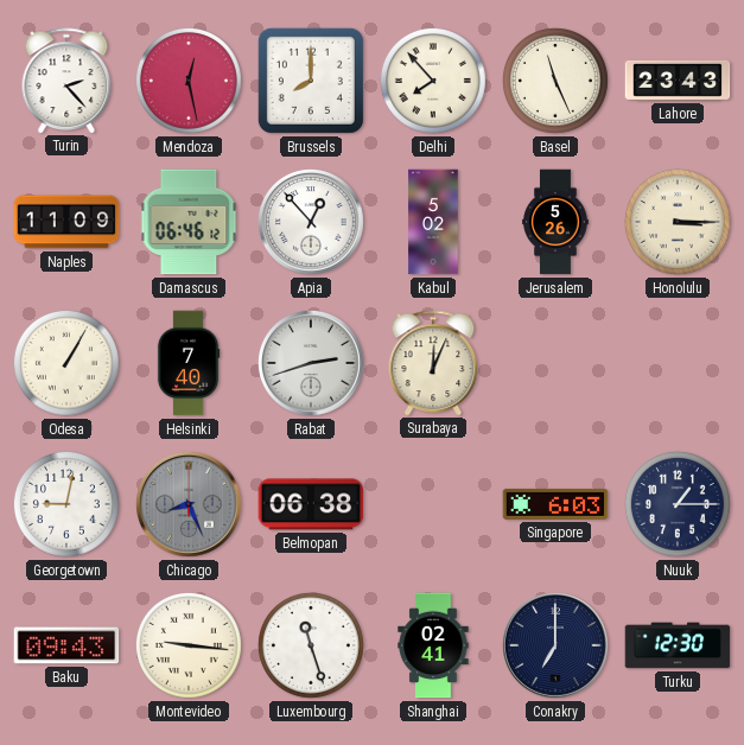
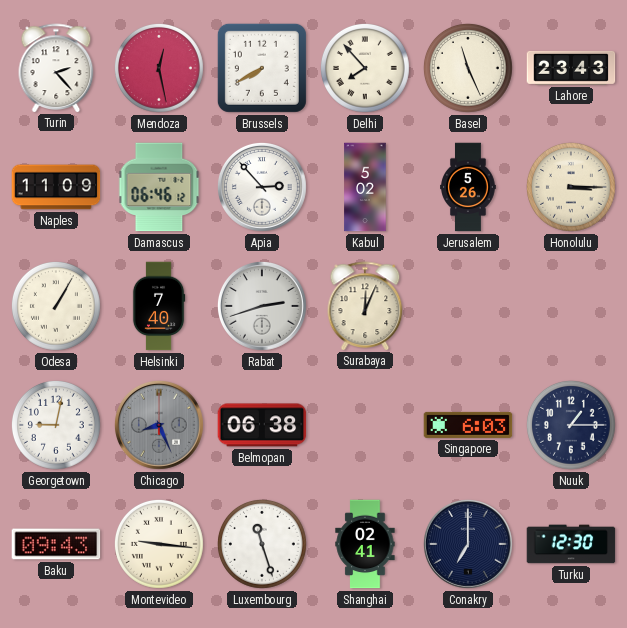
Brussels: 8:00 -> 7:40
Apia: 12:53 -> 2:53
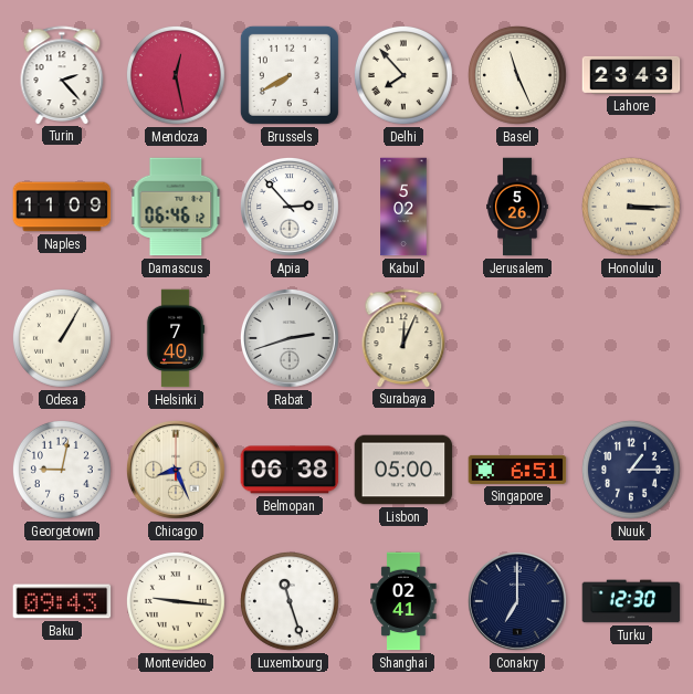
Chicago dial: grey -> cream
Lisbon: none -> 05:00
Singapore: 6:03 -> 6:51
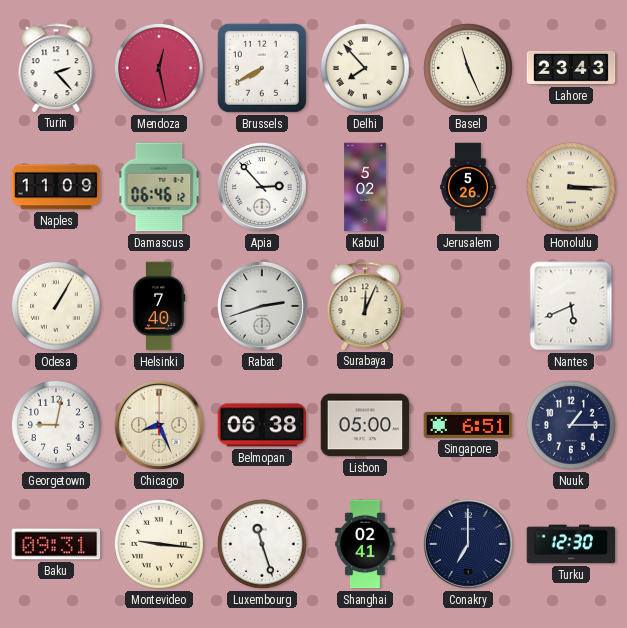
Nantes: none -> 5:41
Baku: 09:43 -> 09:31
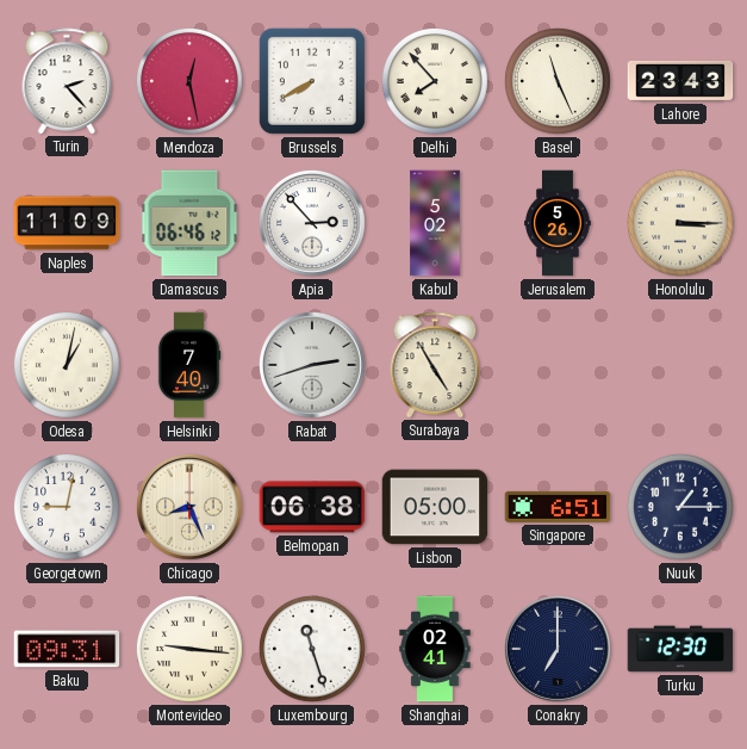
Odesa: 1:05 -> 1:02
Surabaya: 12:04 -> 4:55
Nantes: 5:41 -> none
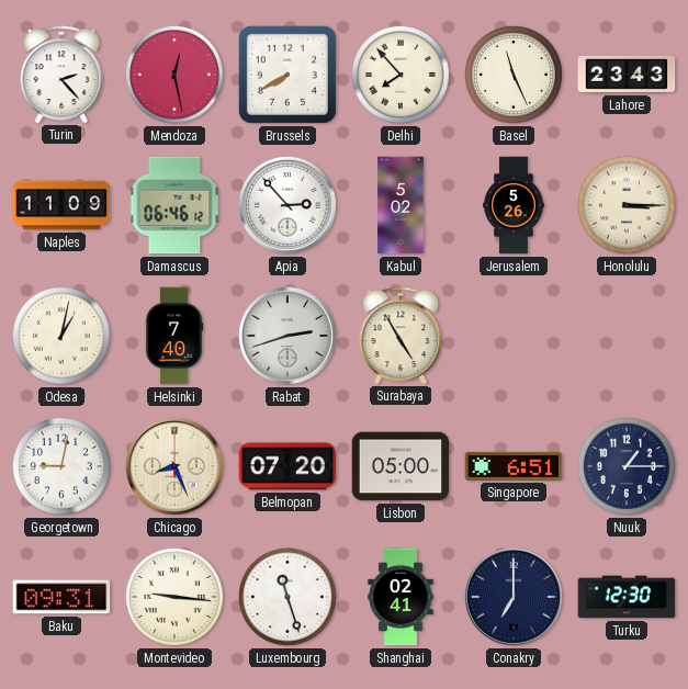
Belmopan: 06:38 -> 07:20
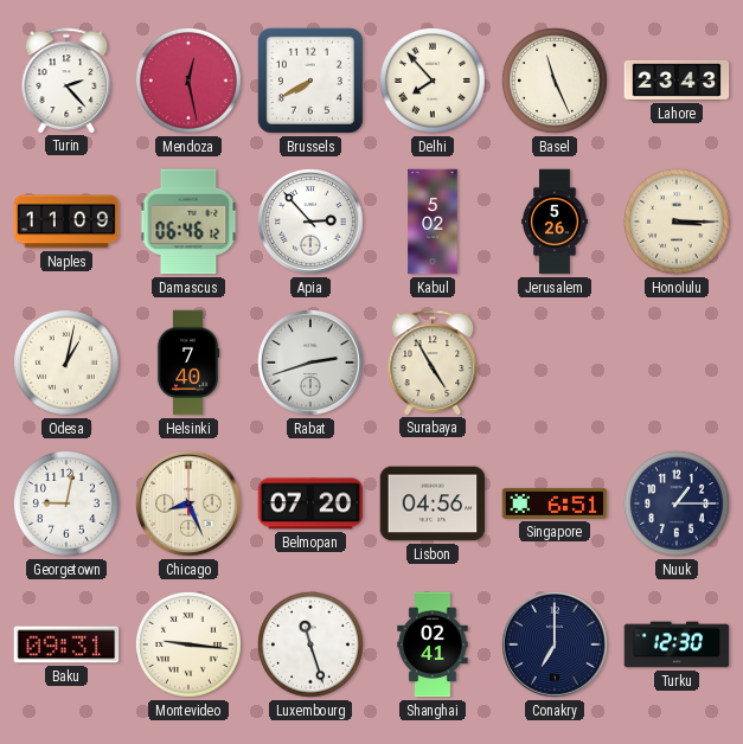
Lisbon: 05:00 -> 04:56
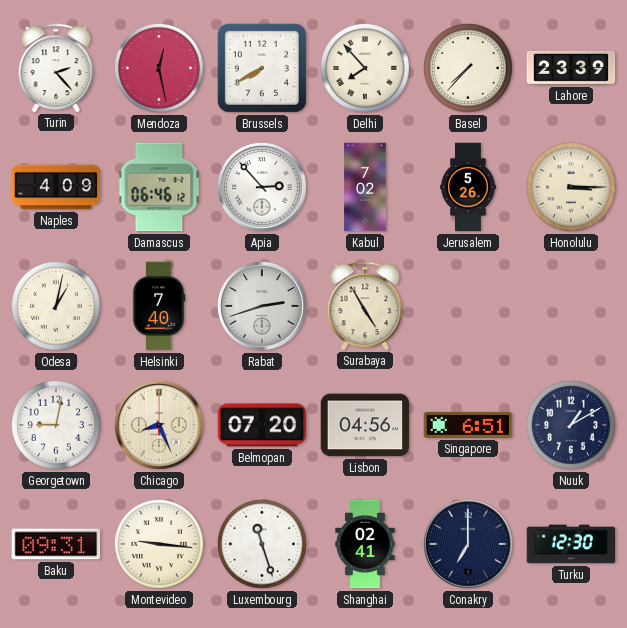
Basel: 11:26 -> 7:37
Lahore: 23:43 -> 23:39
Naples: 11:09 -> 4:09
Kabul: 5:02 -> 7:02
Nuuk: 1:15 -> 1:10
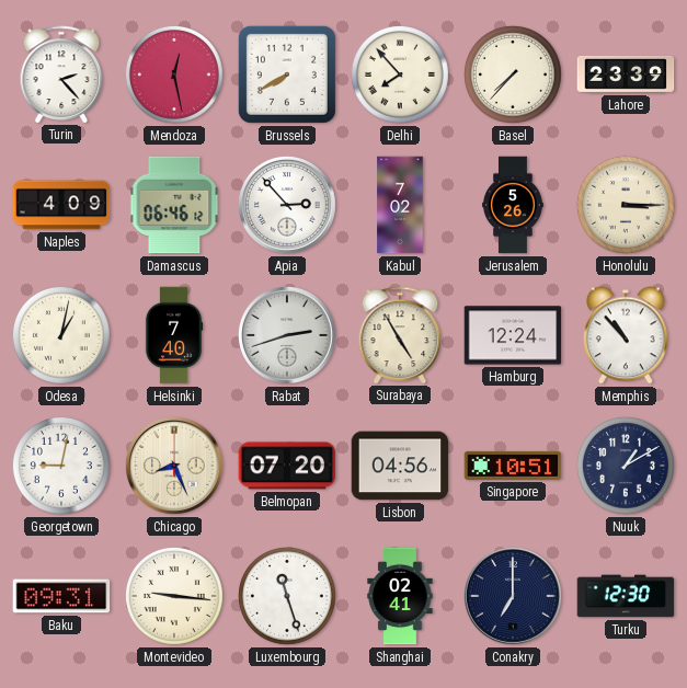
Hamburg: none -> 12:24
Memphis: none -> 10:53
Singapore: 6:51 -> 10:51
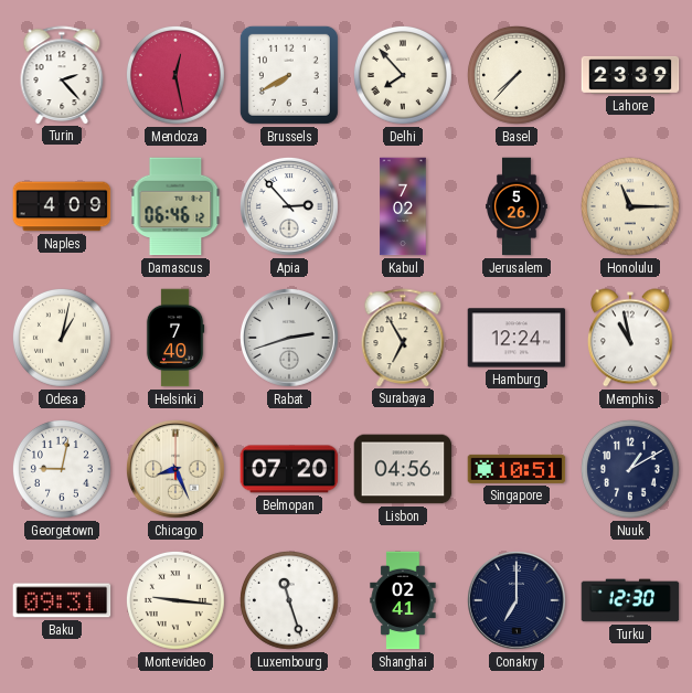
Honolulu: 3:15 -> 11:15
Surabaya: 4:55 -> 6:55
Memphis: 10:53 -> 10:58
